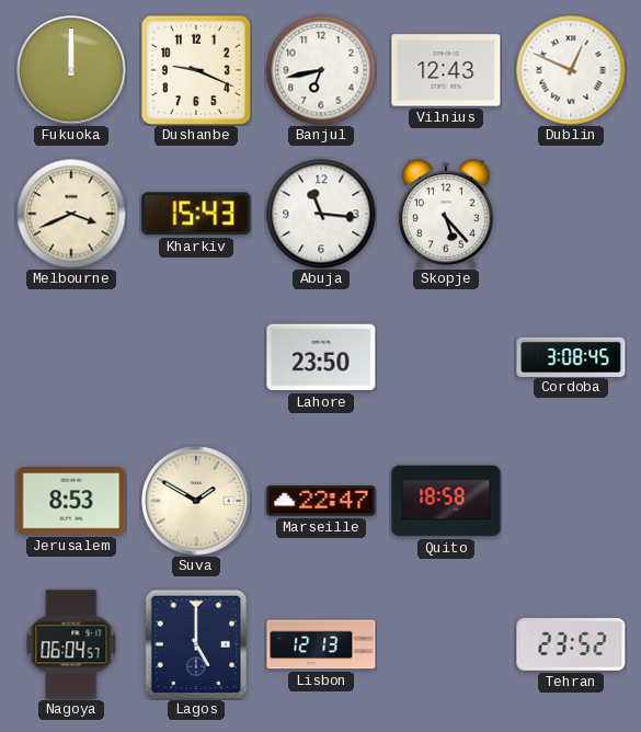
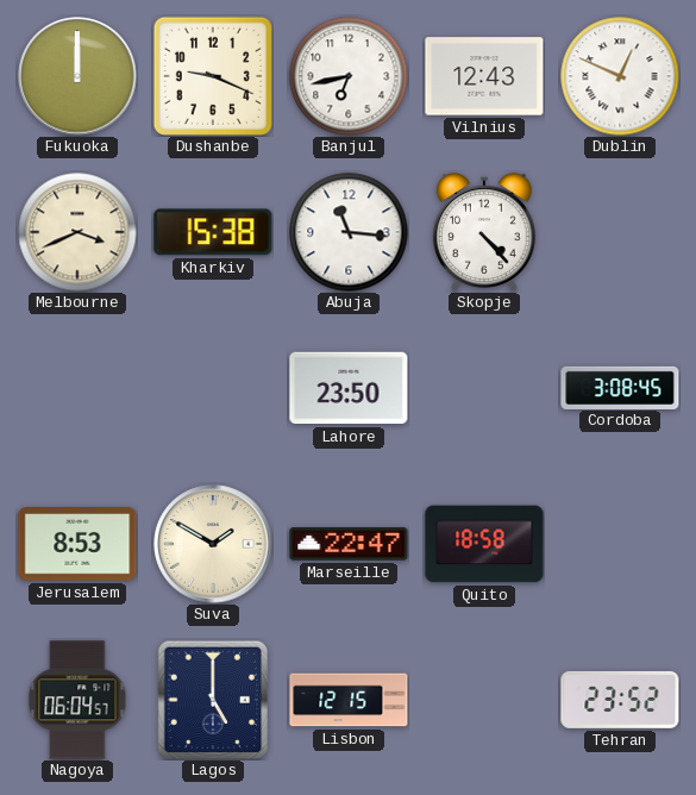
Kharkiv: 15:43 -> 15:38
Skopje: 5:23 -> 4:23
Lisbon: 12:13 -> 12:15
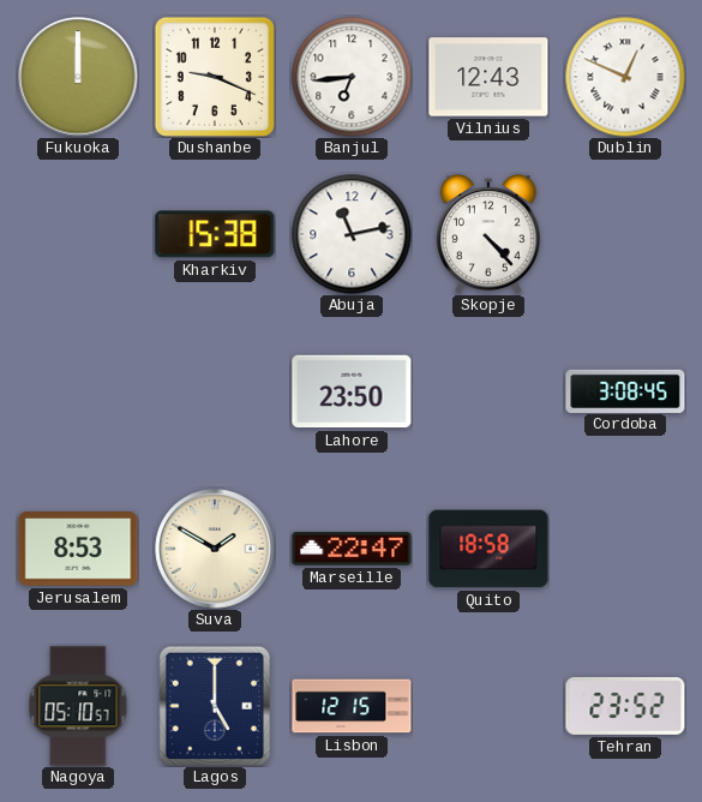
Banjul: 6:43 -> 6:44
Melbourne: 3:41 -> none
Abuja: 11:16 -> 11:13
Nagoya: 06:04 -> 05:10
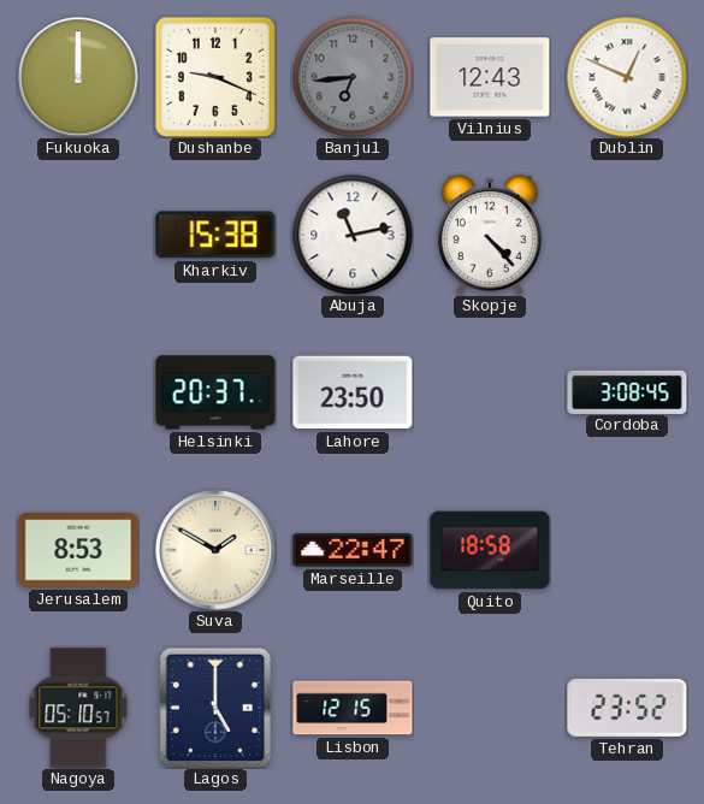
Banjul dial: white -> grey
Helsinki: none -> 20:37
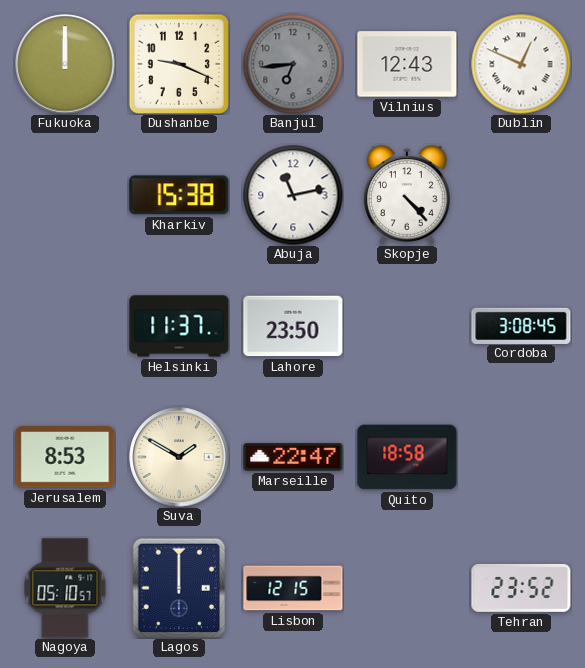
Helsinki: 20:37 -> 11:37
Lagos: 5:00 -> 12:00
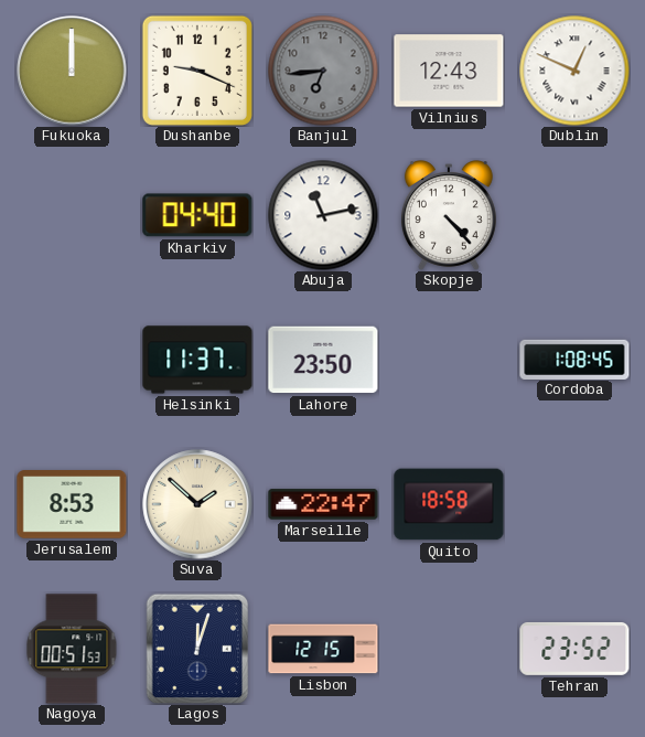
Kharkiv: 15:38 -> 04:40
Cordoba: 3:08 -> 1:08
Suva: 1:50 -> 1:52
Nagoya: 05:10 -> 00:51
Lagos: 12:00 -> 12:03
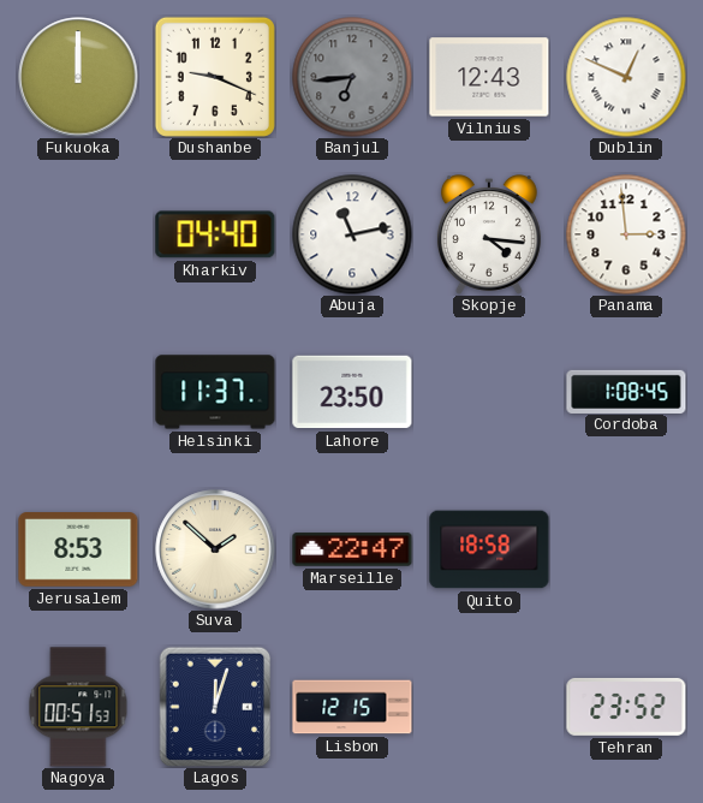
Skopje: 4:23 -> 4:16
Panama: none -> 2:59
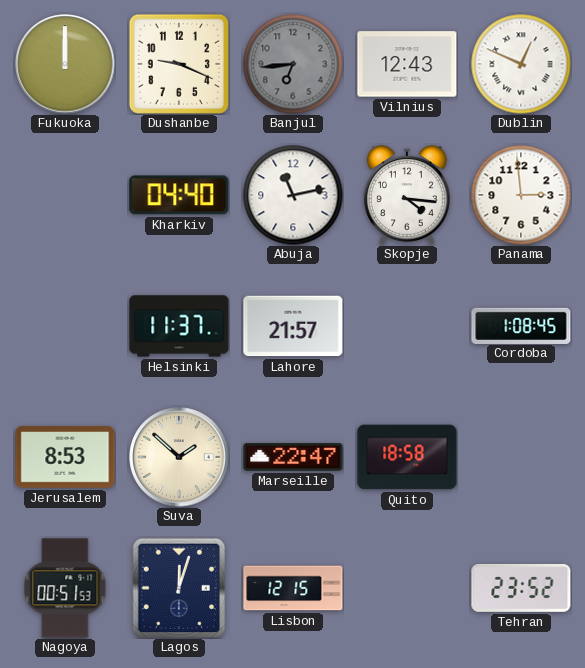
Lahore: 23:50 -> 21:57
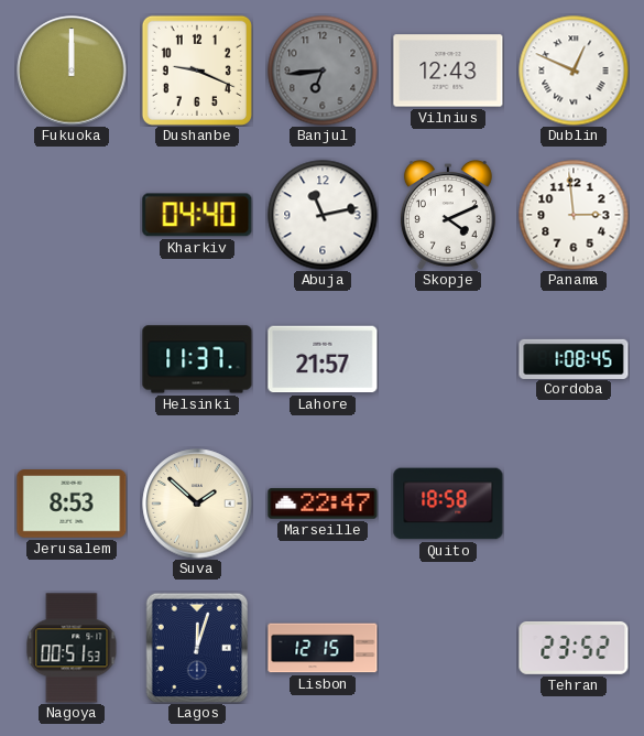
Skopje: 4:16 -> 4:11
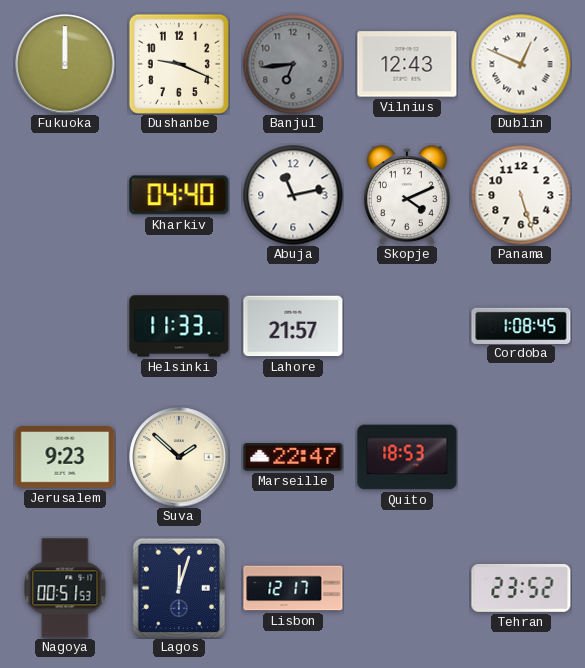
Panama: 2:59 -> 5:27
Helsinki: 11:37 -> 11:33
Jerusalem: 8:53 -> 9:23
Quito: 18:58 -> 18:53
Lisbon: 12:15 -> 12:17
